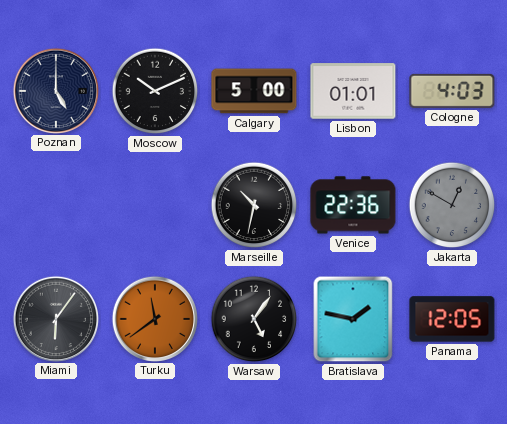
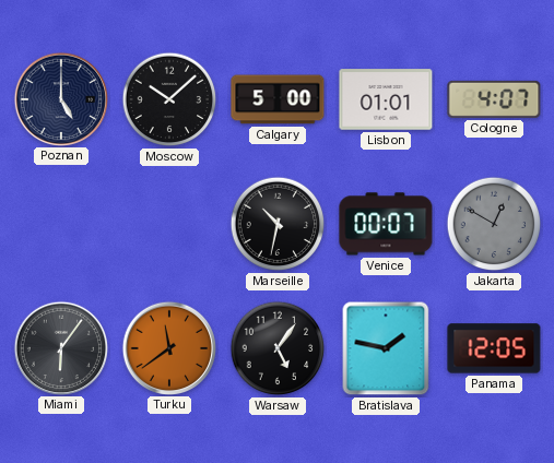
Moscow: 10:11 -> 10:08
Cologne: 4:03 -> 4:07
Venice: 22:36 -> 00:07
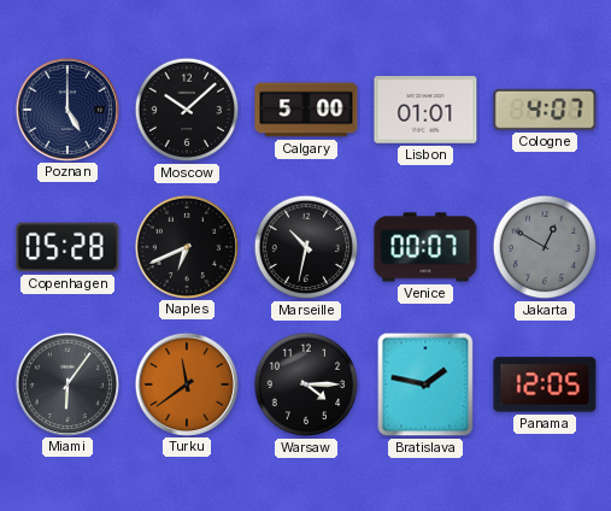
Copenhagen: none -> 05:28
Naples: none -> 6:41
Warsaw: 5:06 -> 4:15
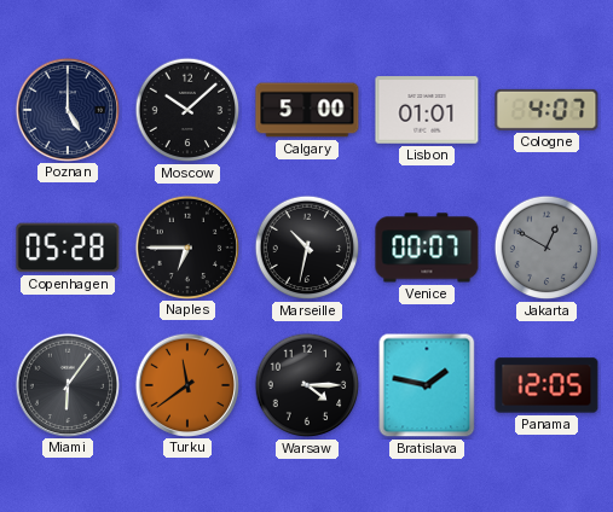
Naples: 6:41 -> 6:45
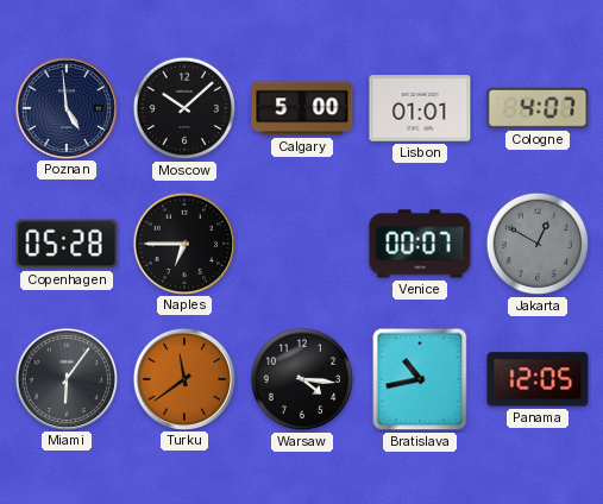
Poznan: 5:00 -> 4:59
Marseille: 10:32 -> none
Warsaw: 4:15 -> 4:16
Bratislava: 1:47 -> 10:43
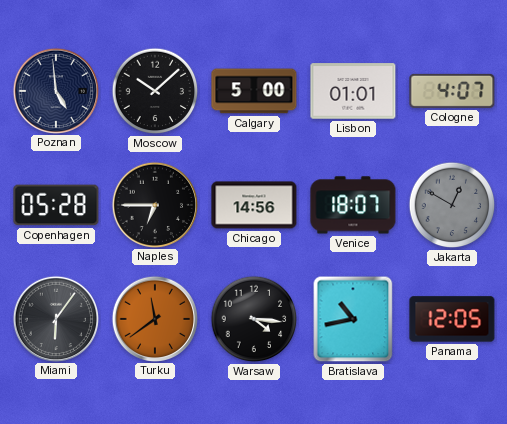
Chicago: none -> 14:56
Venice: 00:07 -> 18:07
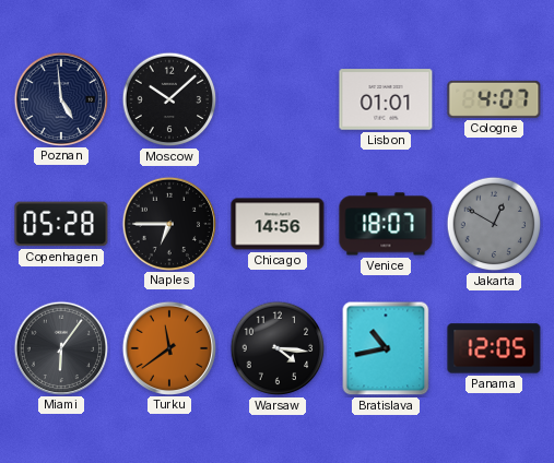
Calgary: 5:00 -> none
